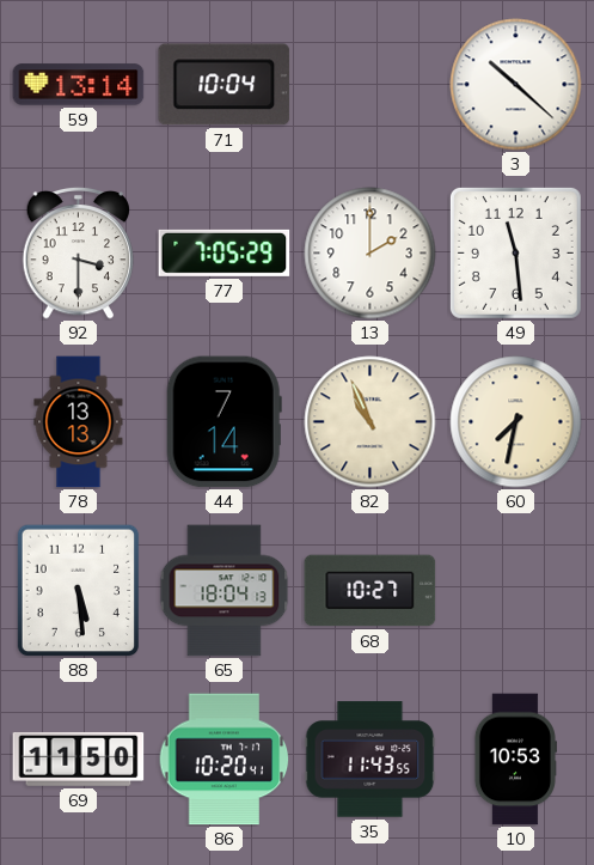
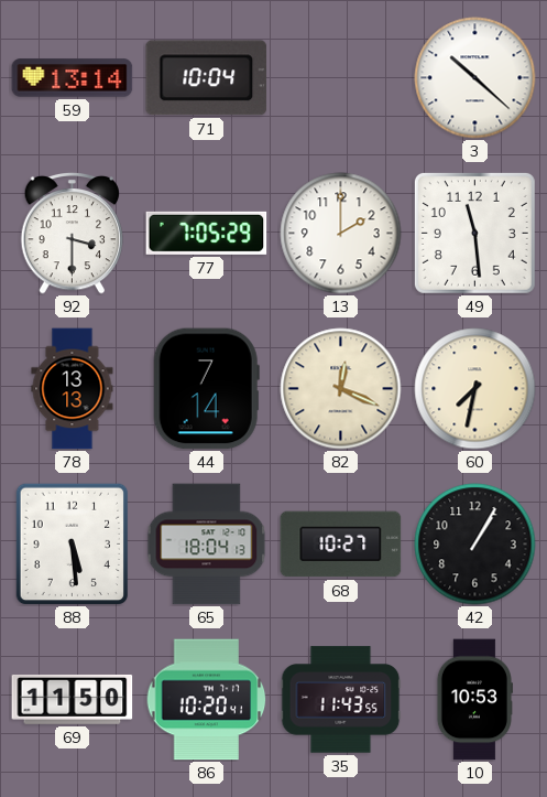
82: 10:56 -> 12:19
42: none -> 1:05
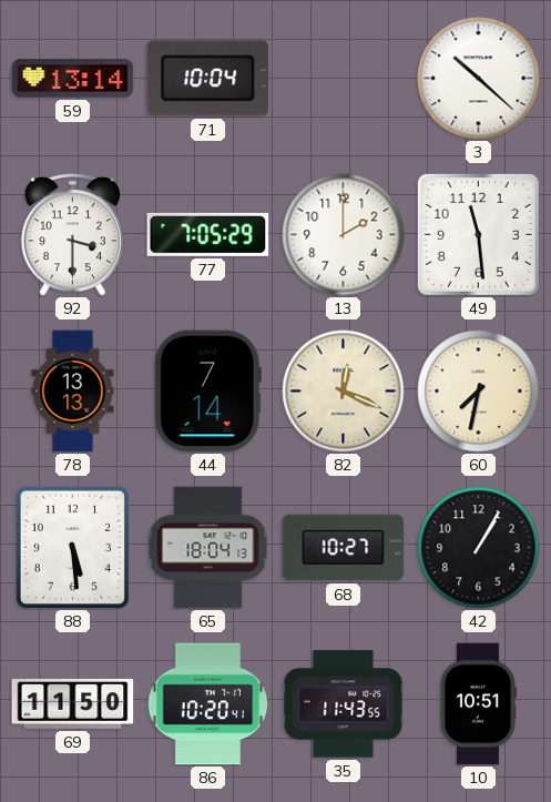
10: 10:53 -> 10:51
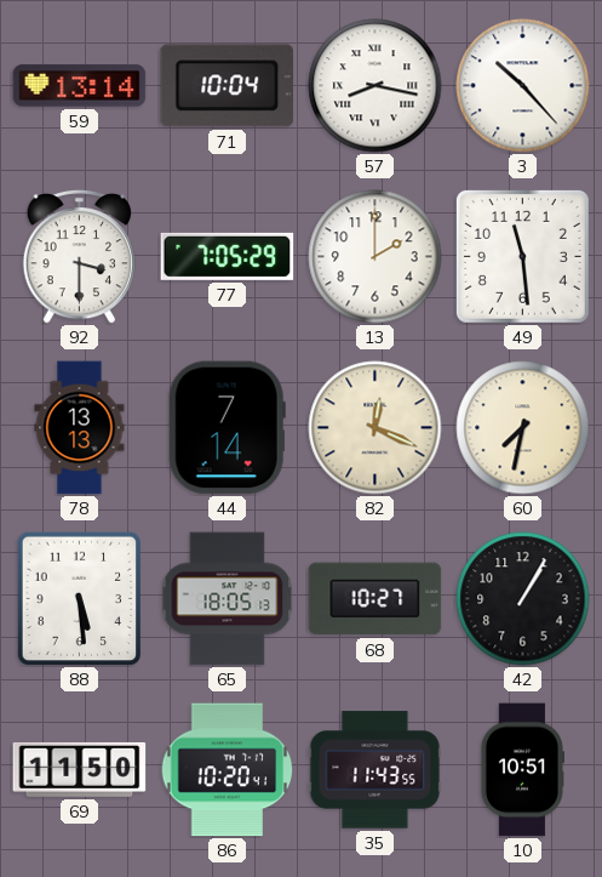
57: none -> 8:17
3: 10:22 -> 10:23
65: 18:04 -> 18:05
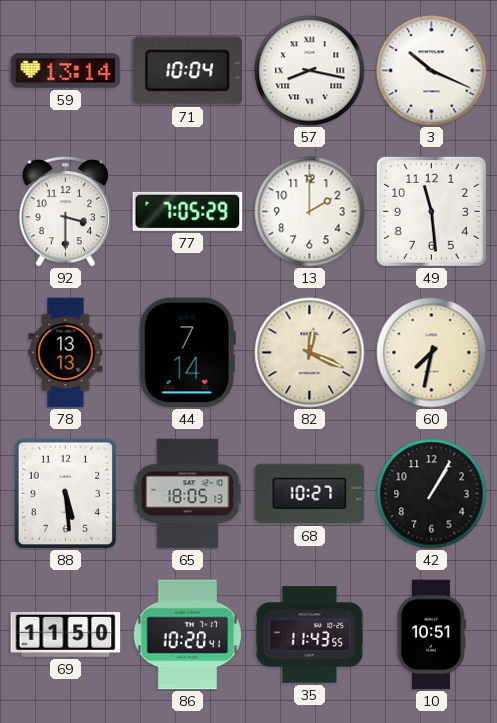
3: 10:23 -> 10:19
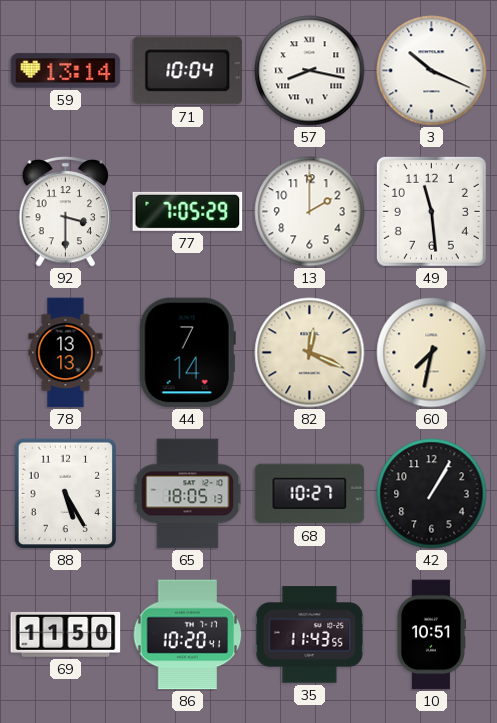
88: 5:29 -> 5:25
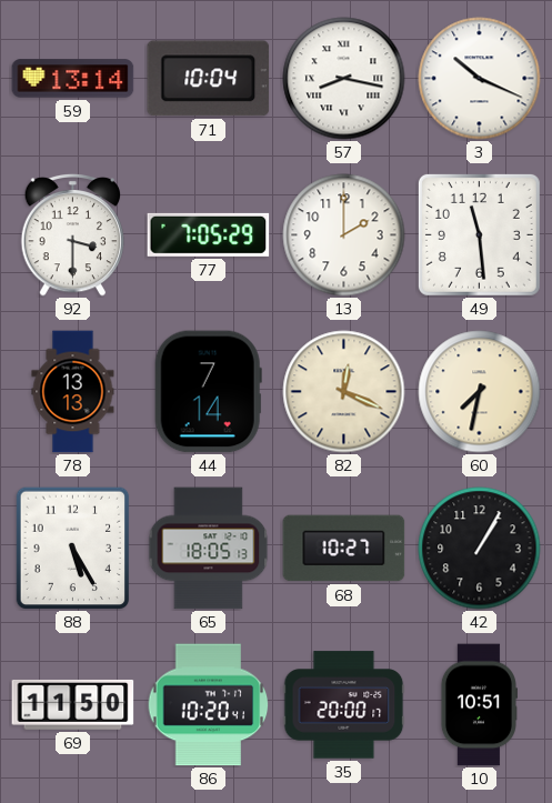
35: 11:43 -> 20:00
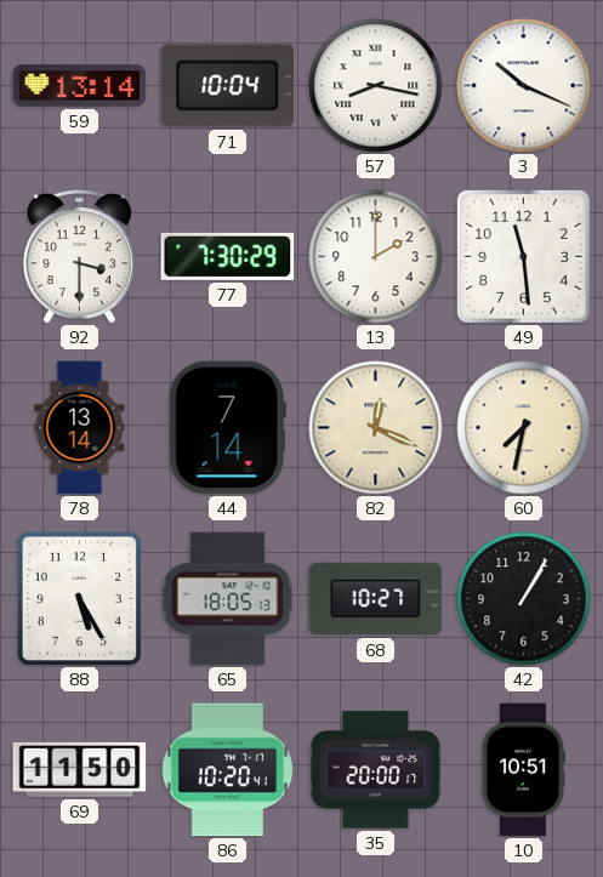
77: 7:05 -> 7:30
78: 13:13 -> 13:14
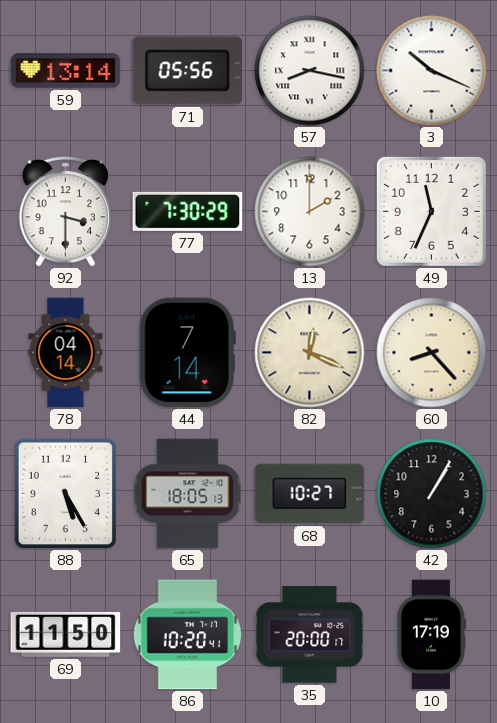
71: 10:04 -> 05:56
49: 11:29 -> 11:34
78: 13:14 -> 04:14
60: 7:32 -> 8:23
10: 10:51 -> 17:19
